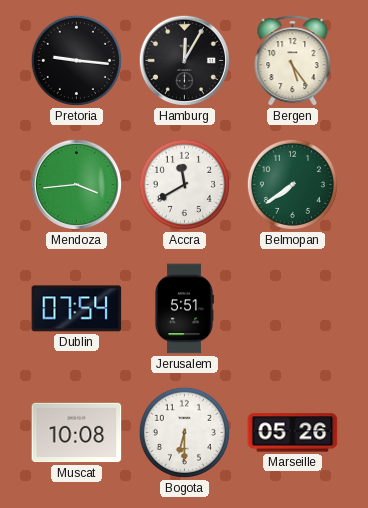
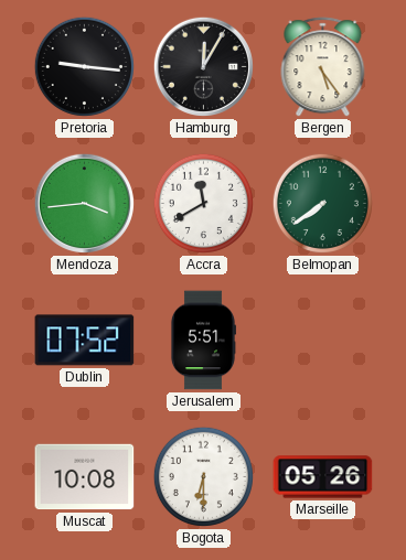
Dublin: 07:54 -> 07:52
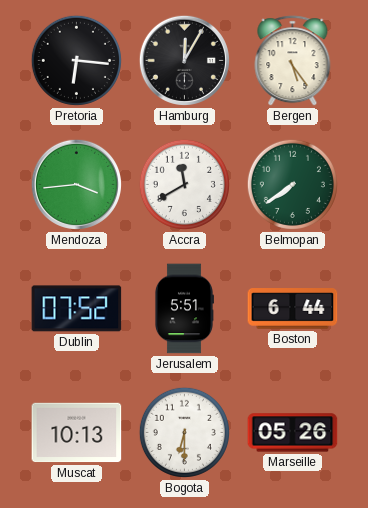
Pretoria: 9:16 -> 6:16
Boston: none -> 6:44
Muscat: 10:08 -> 10:13
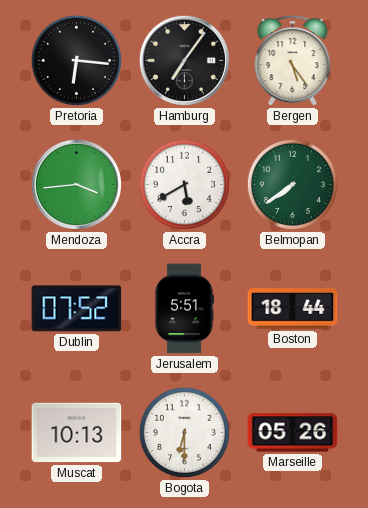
Hamburg: 12:05 -> 7:06
Accra: 11:40 -> 5:40
Boston: 6:44 -> 18:44
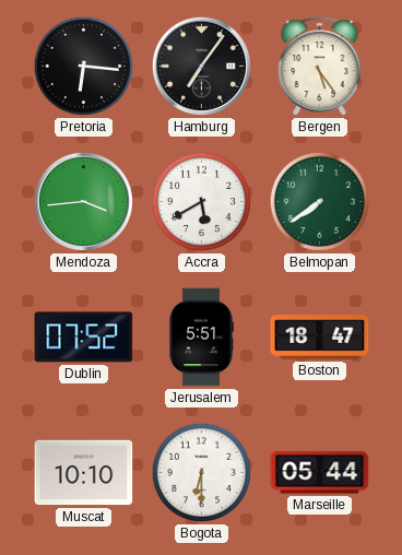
Boston: 18:44 -> 18:47
Muscat: 10:13 -> 10:10
Marseille: 05:26 -> 05:44
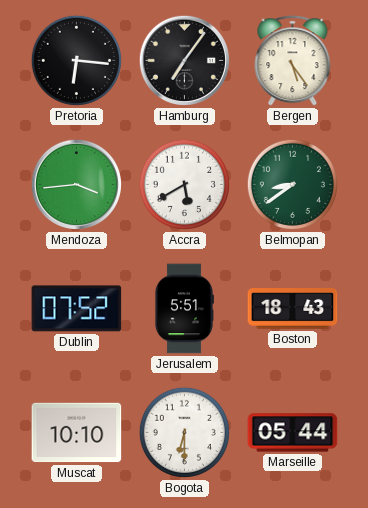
Belmopan: 7:39 -> 8:39
Boston: 18:47 -> 18:43
